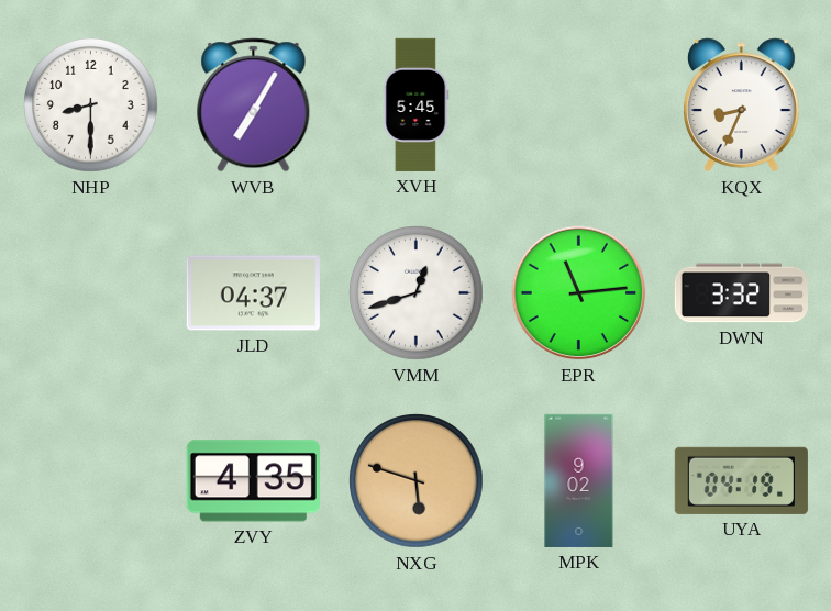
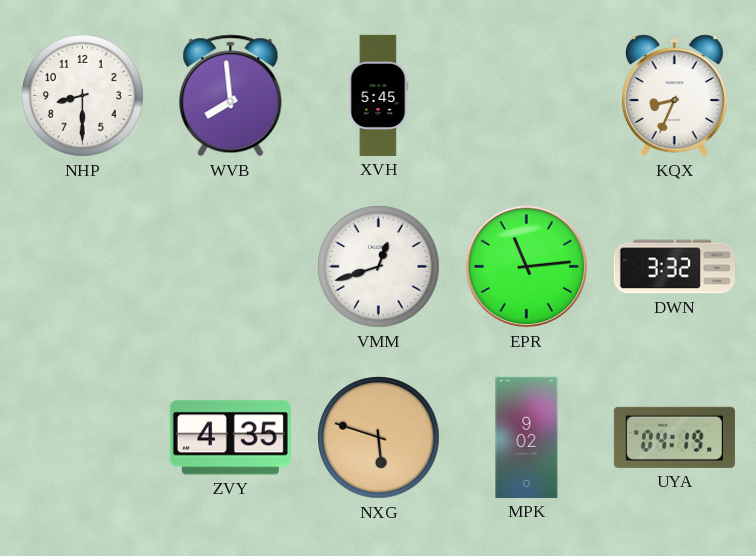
WVB: 7:05 -> 7:59
JLD: 04:37 -> none
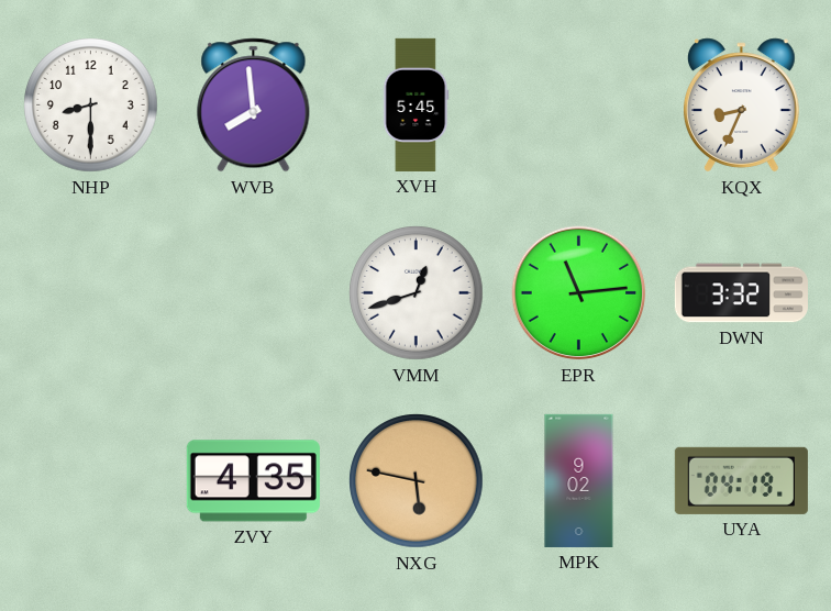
NXG: 5:48 -> 5:47
